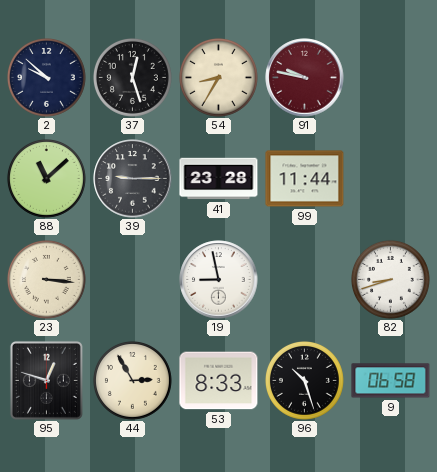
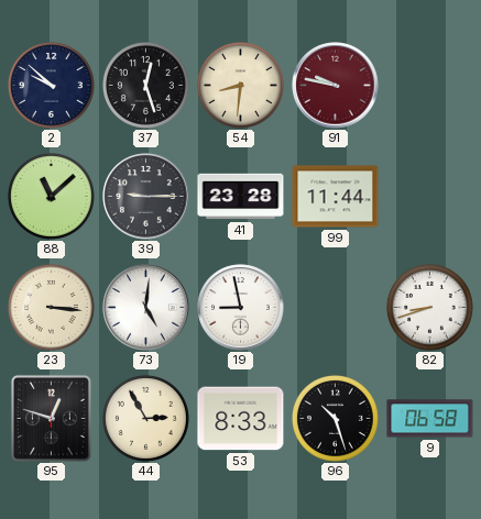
54: 8:35 -> 8:31
73: none -> 5:01
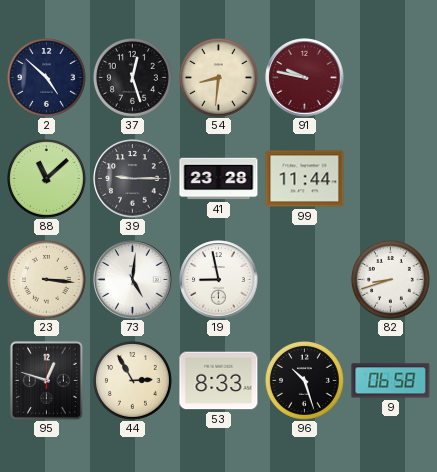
2: 9:52 -> 4:52
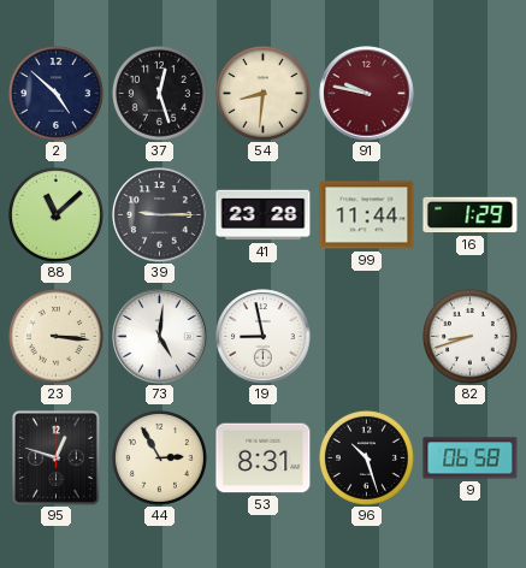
16: none -> 1:29
53: 8:33 -> 8:31
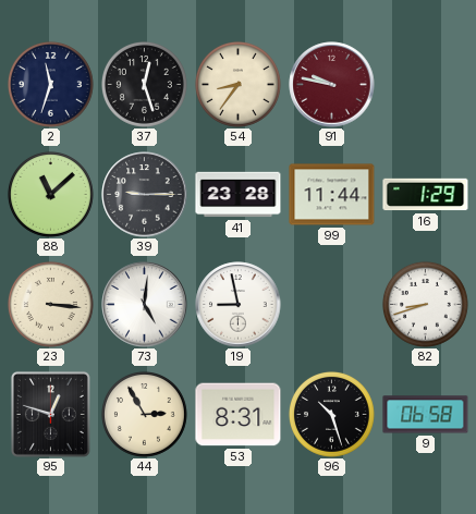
2: 4:52 -> 11:33
54: 8:31 -> 8:36
